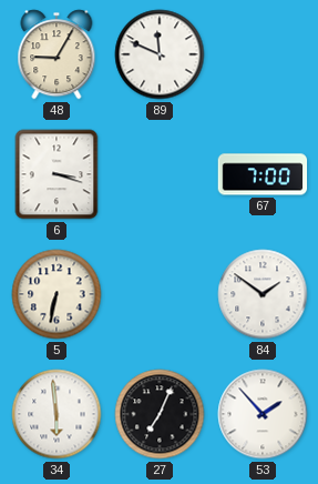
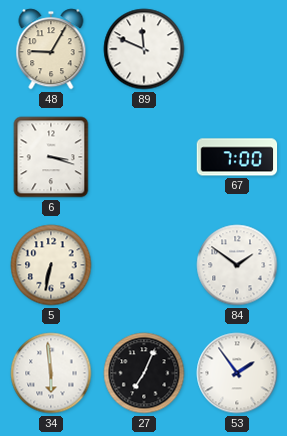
53: 1:53 -> 1:54
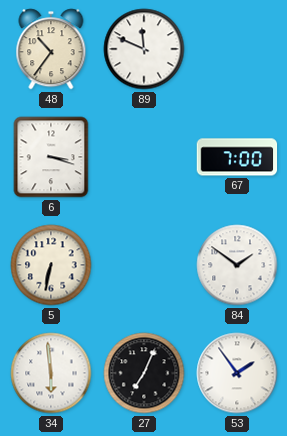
48: 9:05 -> 10:36
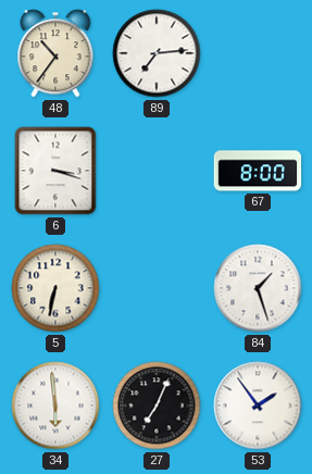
89: 11:49 -> 7:14
67: 7:00 -> 8:00
84: 1:51 -> 1:27
